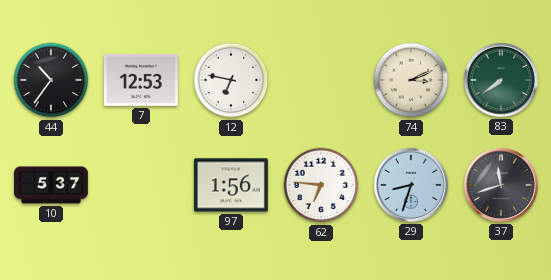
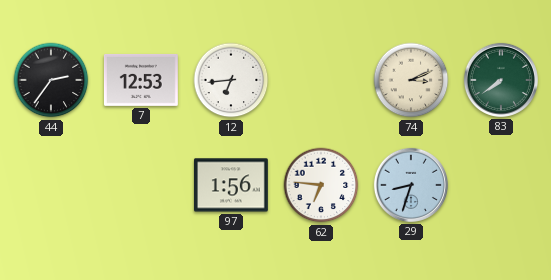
44: 10:36 -> 2:36
12: 6:47 -> 6:44
10: 5:37 -> none
37: 11:42 -> none
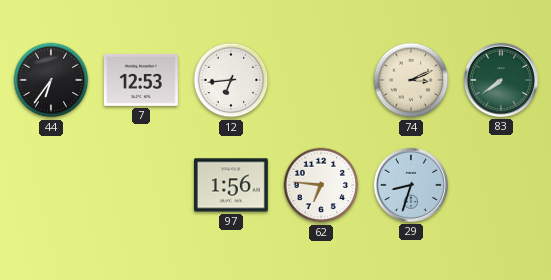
44: 2:36 -> 6:36
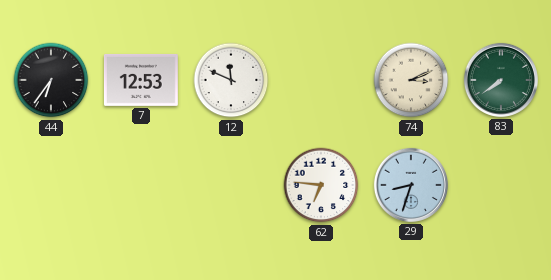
12: 6:44 -> 11:49
97: 1:56 -> none
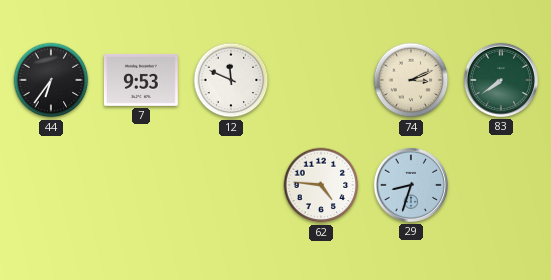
7: 12:53 -> 9:53
62: 6:46 -> 4:46
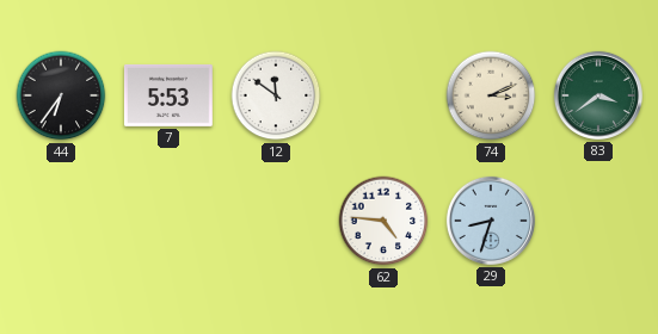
7: 9:53 -> 5:53
12: 11:49 -> 11:51
83: 7:39 -> 3:39
